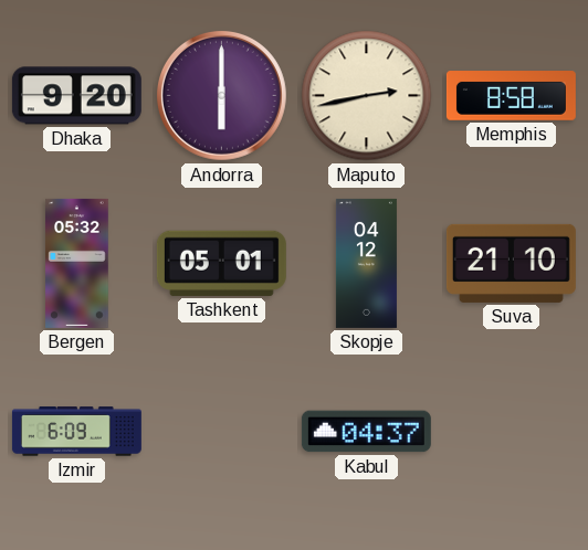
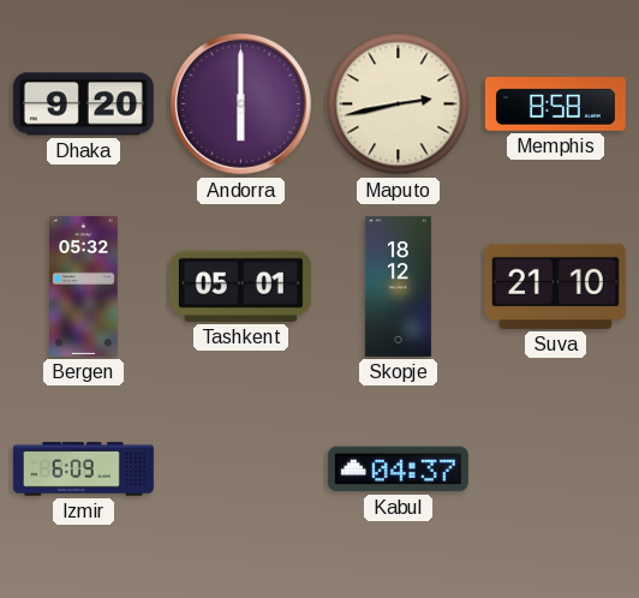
Skopje: 04:12 -> 18:12
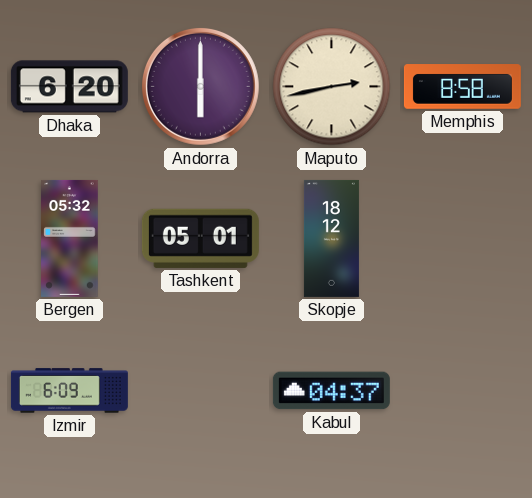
Dhaka: 9:20 -> 6:20
Suva: 21:10 -> none
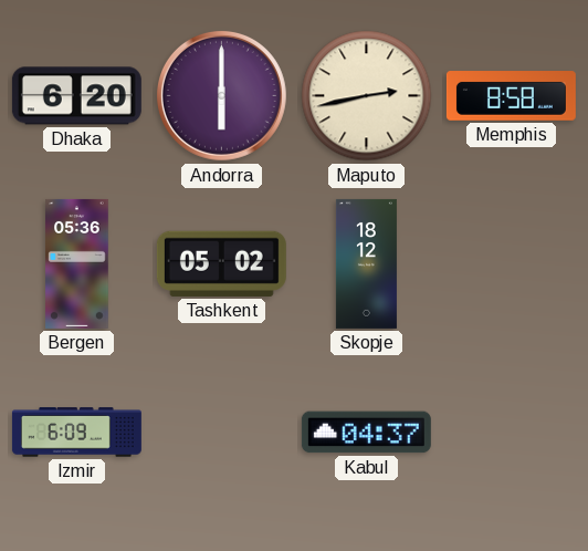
Bergen: 05:32 -> 05:36
Tashkent: 05:01 -> 05:02
